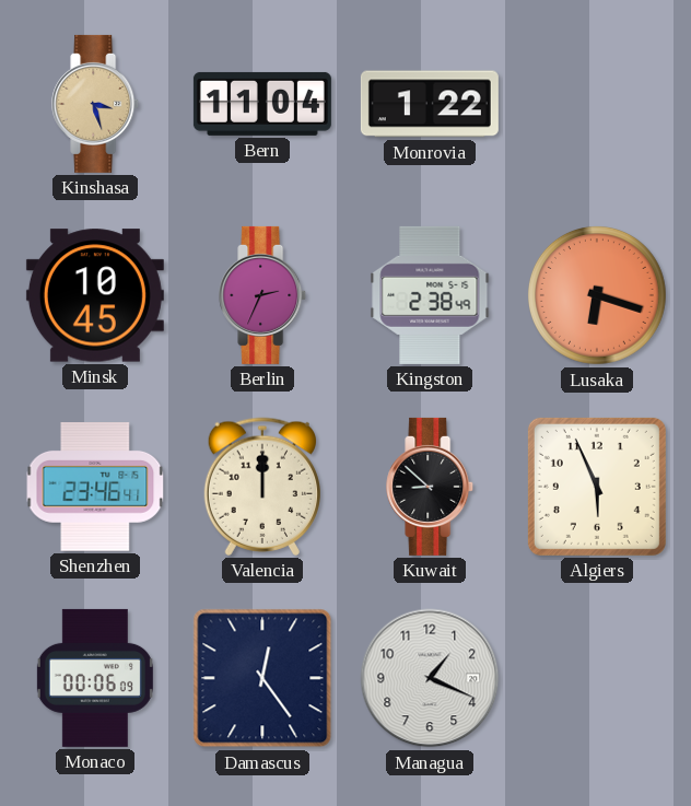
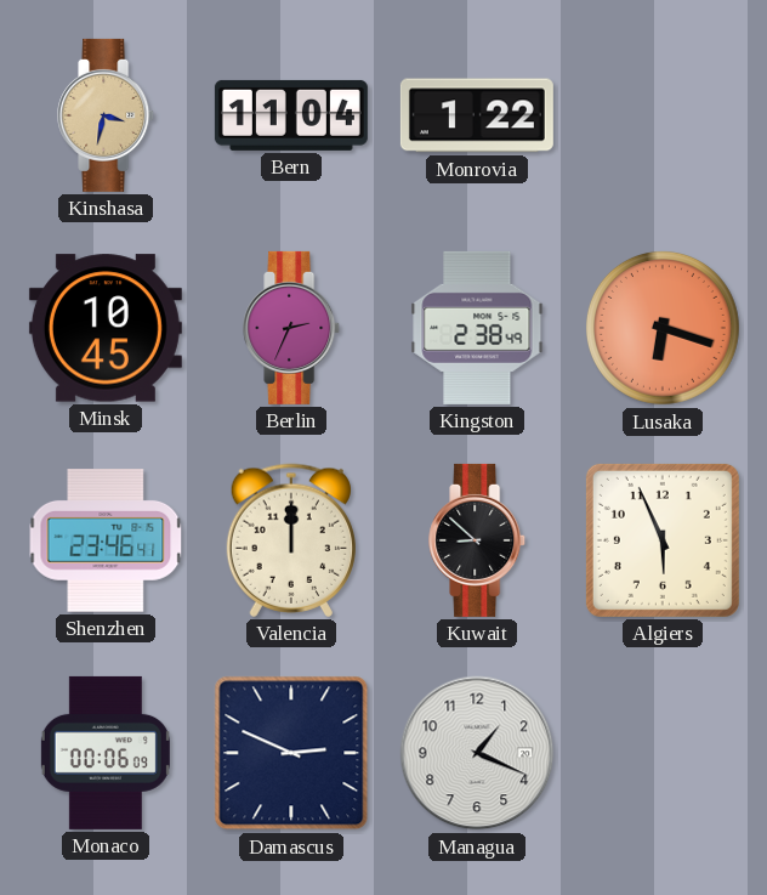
Kinshasa: 3:27 -> 3:32
Damascus: 12:24 -> 2:49
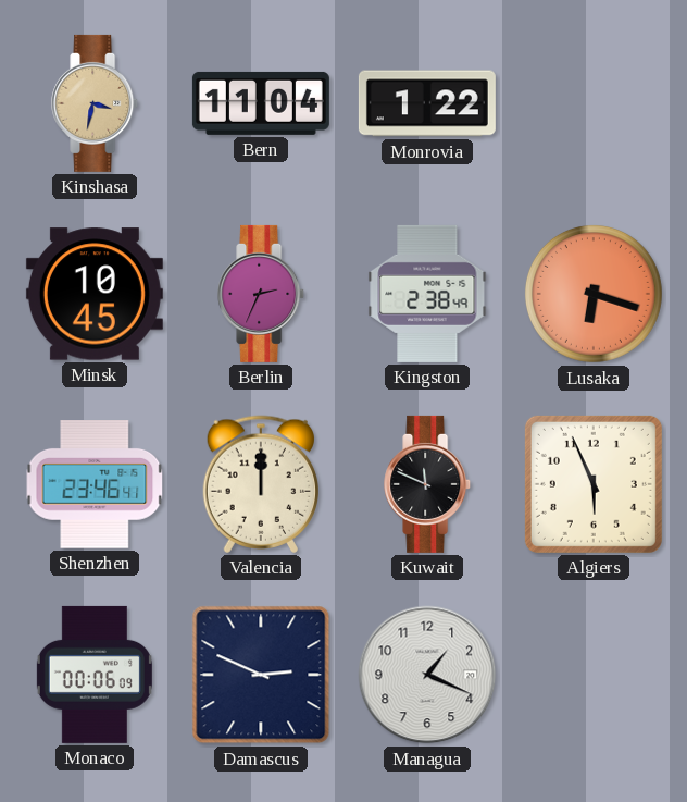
Kuwait: 8:52 -> 11:49
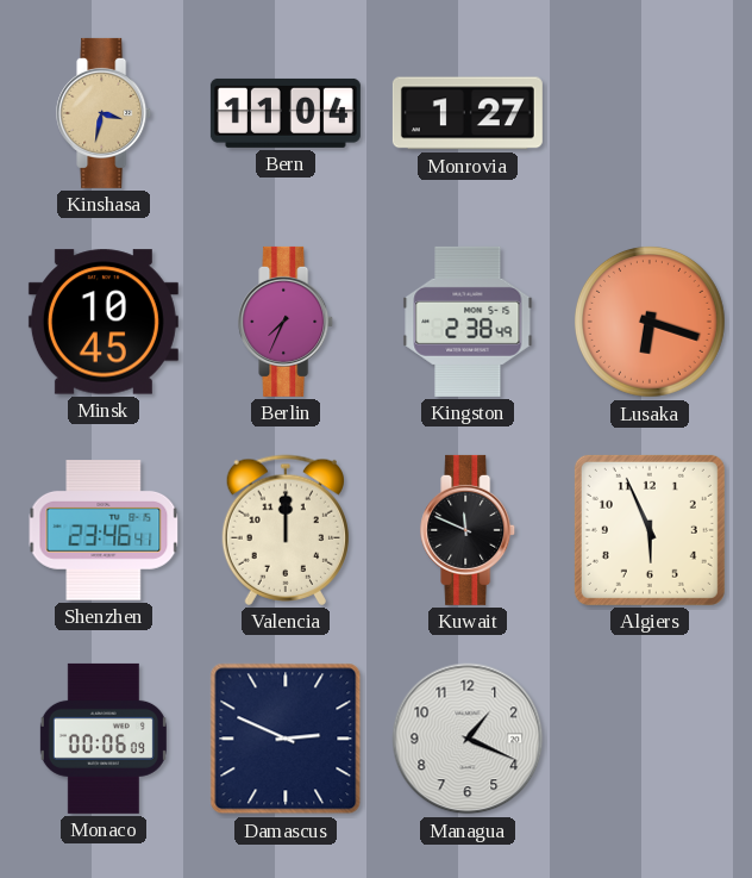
Monrovia: 1:22 -> 1:27
Berlin: 2:34 -> 7:34
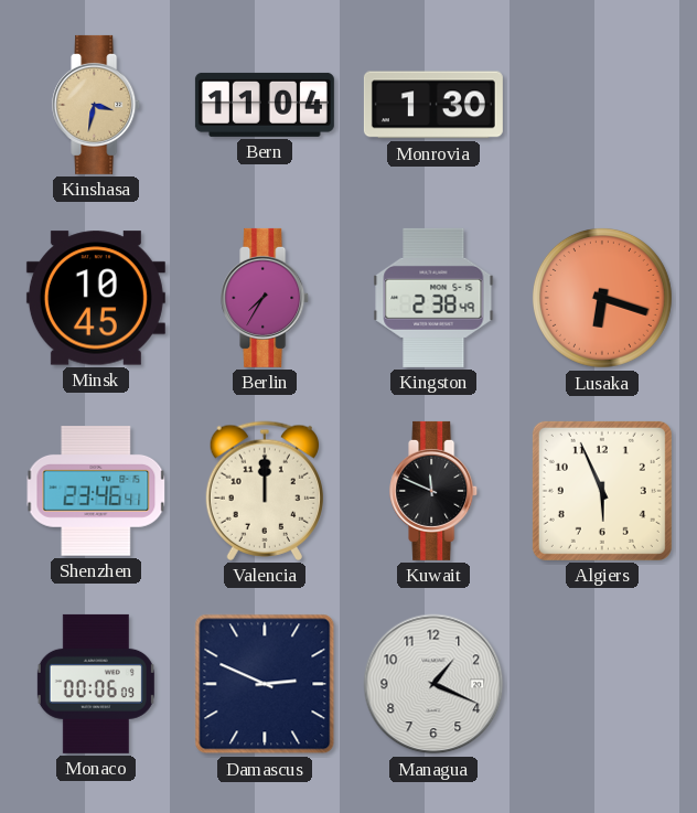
Monrovia: 1:27 -> 1:30
Berlin: 7:34 -> 7:35
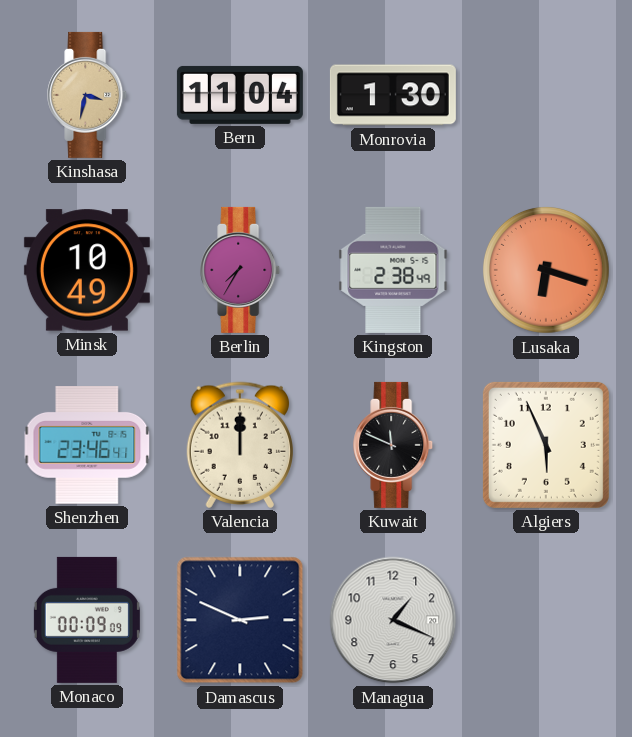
Minsk: 10:45 -> 10:49
Monaco: 00:06 -> 00:09
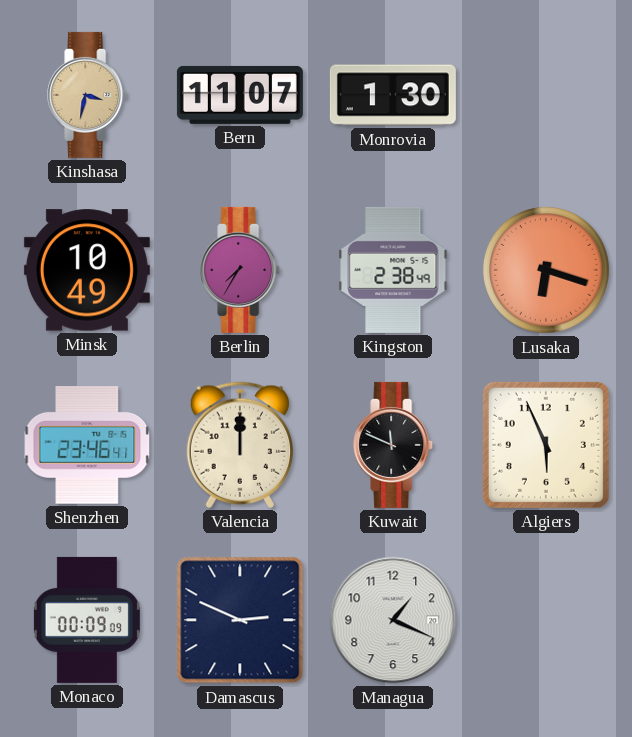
Bern: 11:04 -> 11:07
